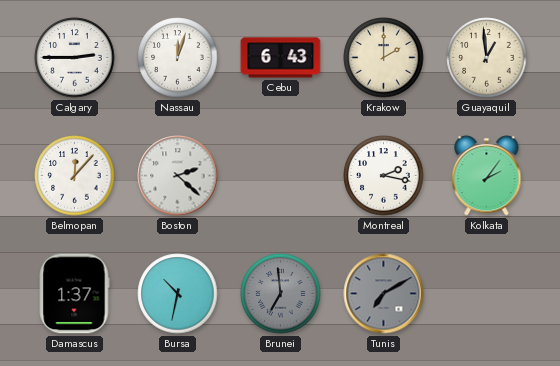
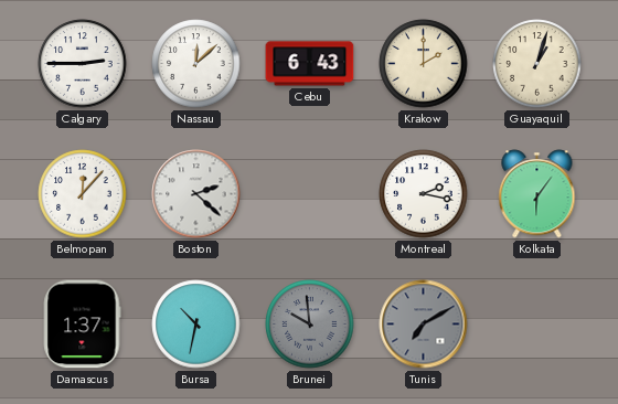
Nassau: 12:03 -> 12:08
Guayaquil: 12:59 -> 1:03
Kolkata: 2:06 -> 6:06
Brunei: 6:59 -> 9:59
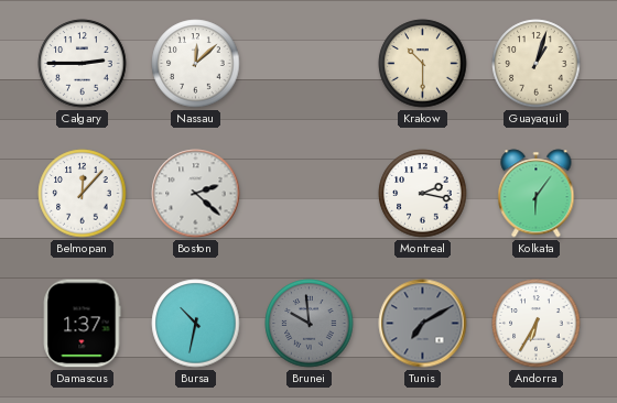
Cebu: 6:43 -> none
Krakow: 2:00 -> 10:30
Andorra: none -> 6:35
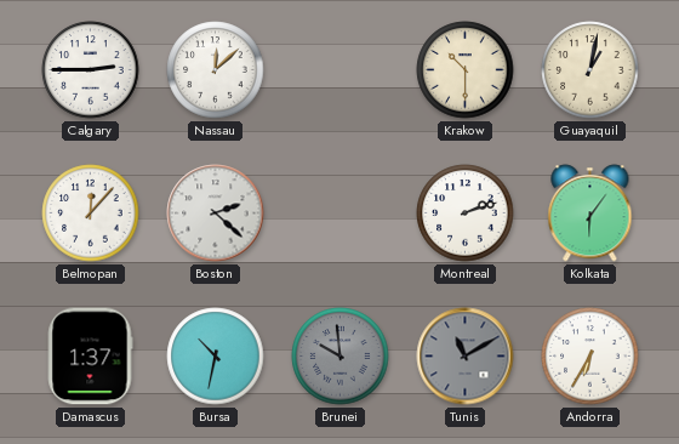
Guayaquil: 1:03 -> 1:02
Montreal: 2:17 -> 2:12
Tunis: 7:10 -> 11:10
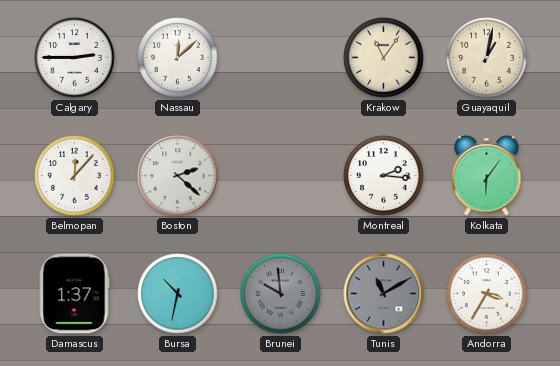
Krakow: 10:30 -> 11:06
Montreal: 2:12 -> 2:16
Andorra: 6:35 -> 3:35
